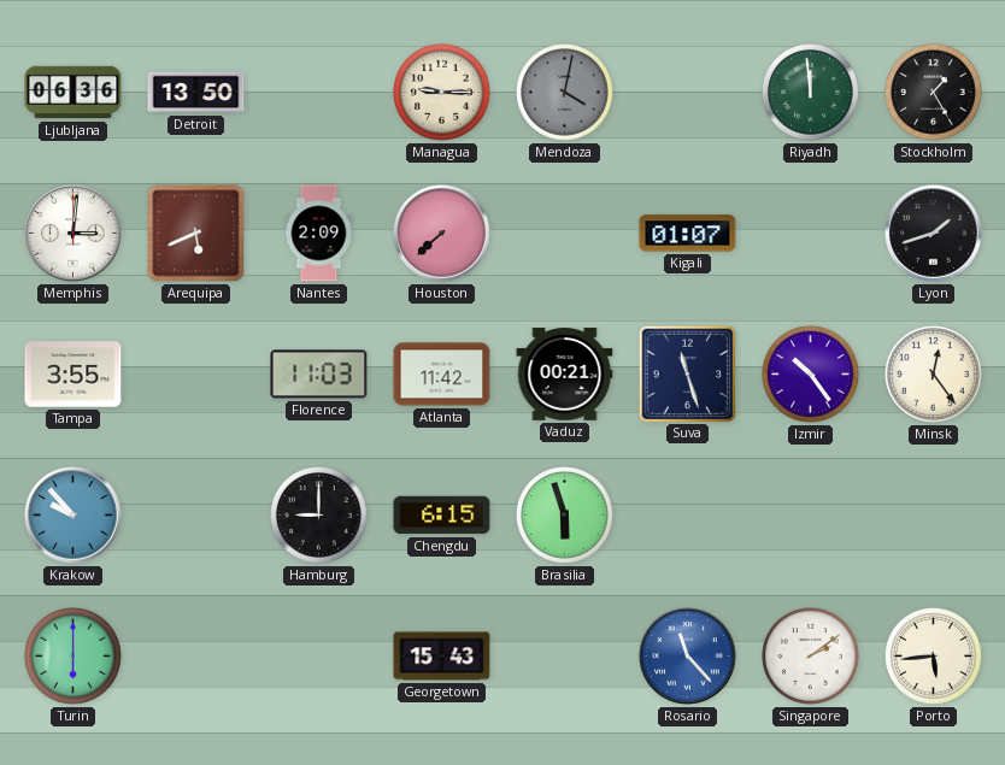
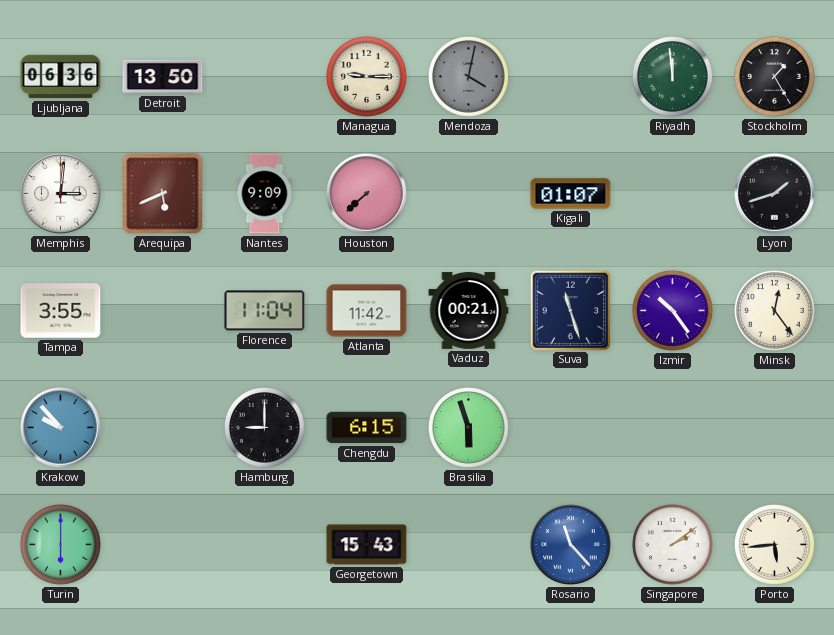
Nantes: 2:09 -> 9:09
Florence: 11:03 -> 11:04
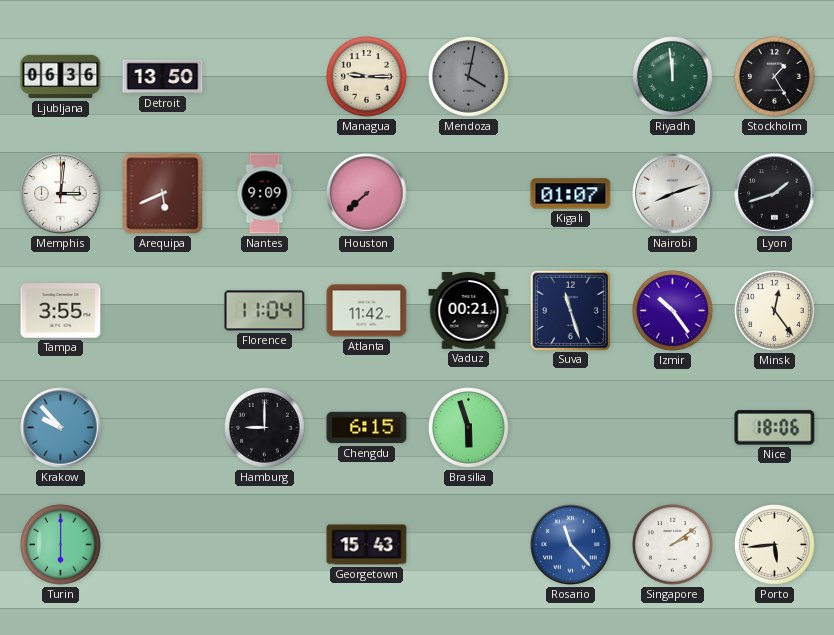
Nairobi: none -> 8:12
Nice: none -> 18:06
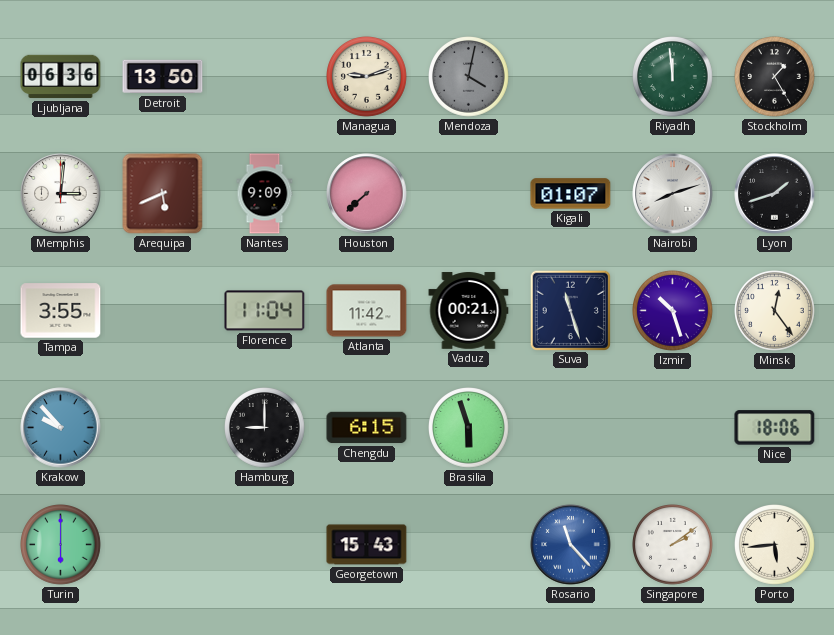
Managua: 9:15 -> 9:12
Izmir: 10:24 -> 10:27
